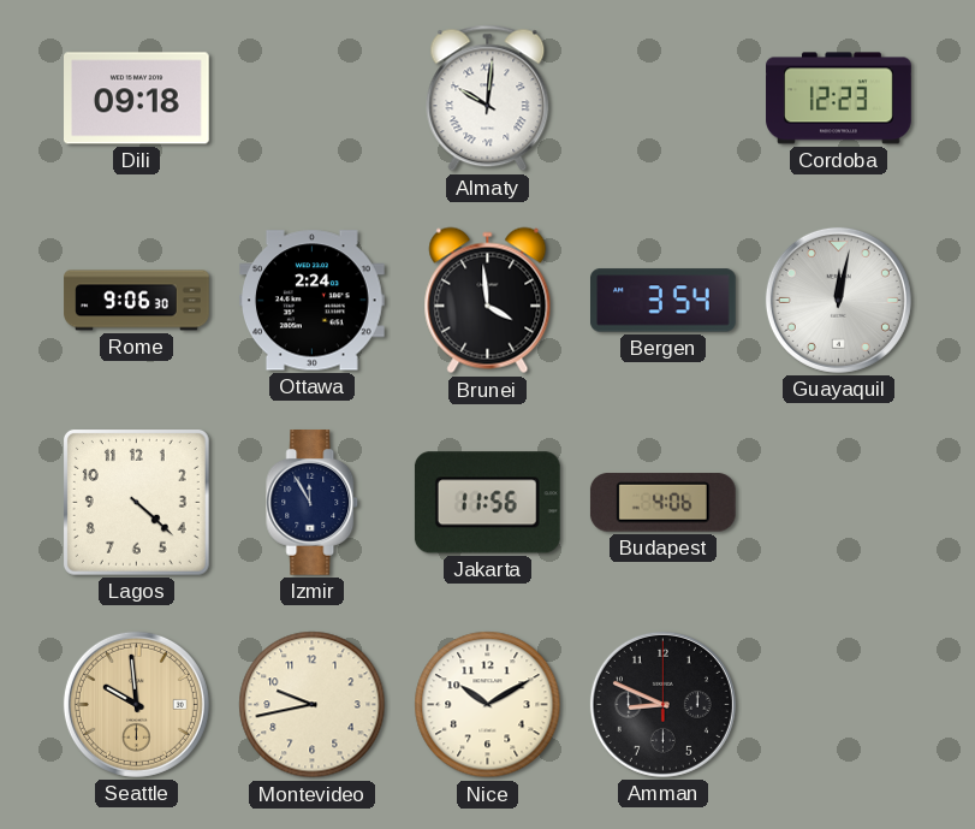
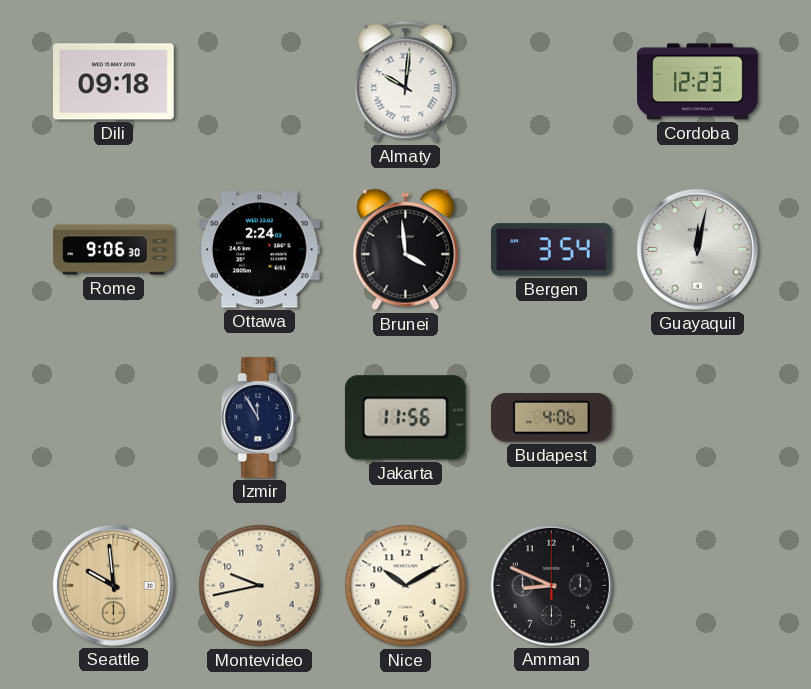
Lagos: 4:22 -> none
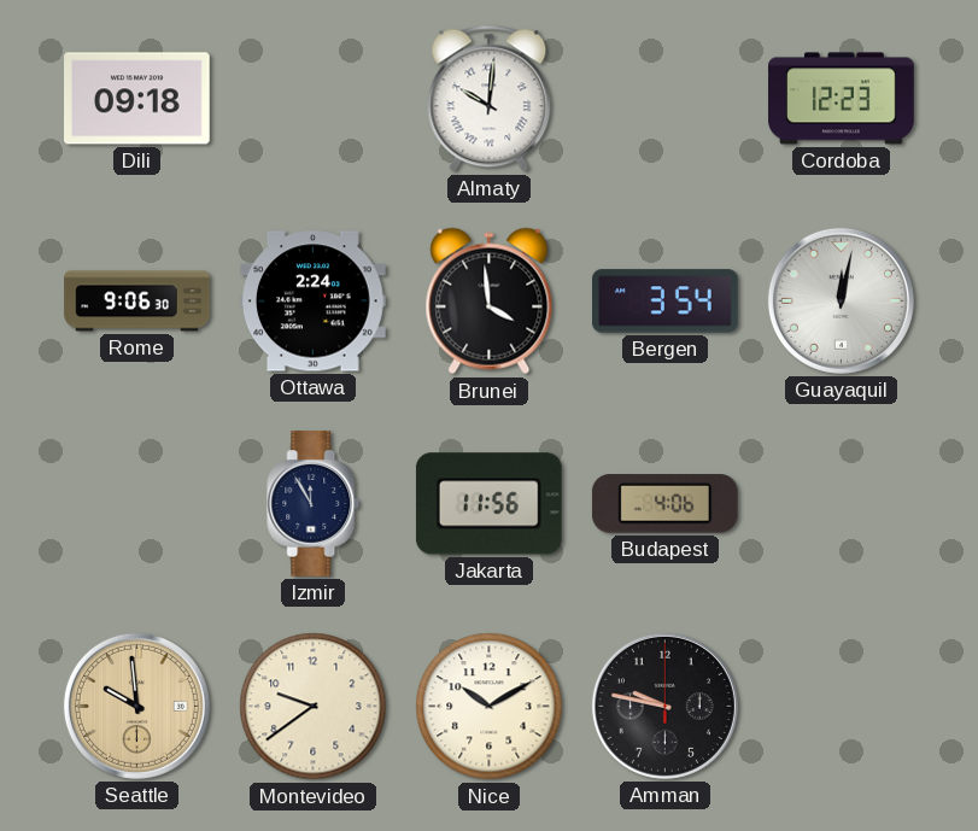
Montevideo: 9:43 -> 9:39
Amman: 8:49 -> 9:47
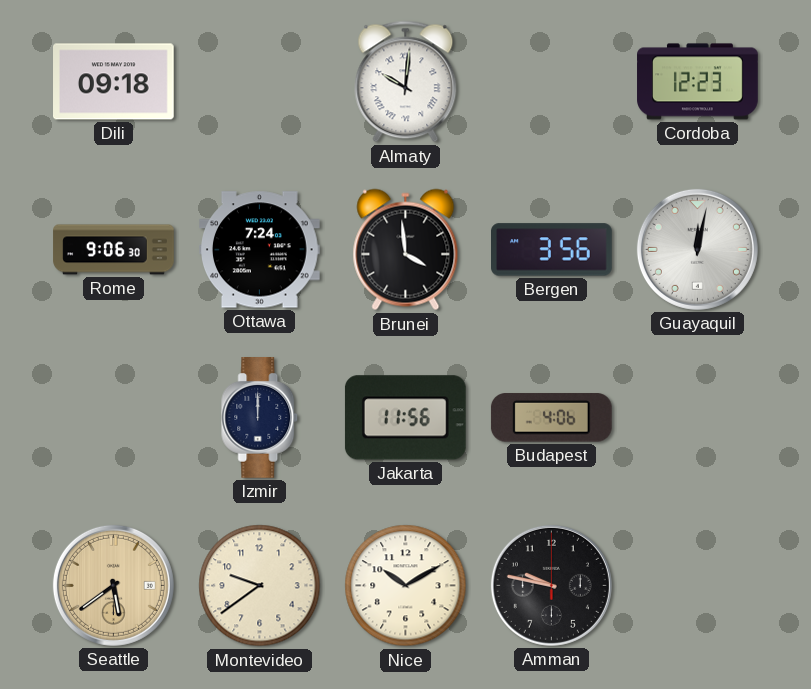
Ottawa: 2:24 -> 7:24
Bergen: 3:54 -> 3:56
Izmir: 11:55 -> 12:00
Seattle: 9:59 -> 5:39
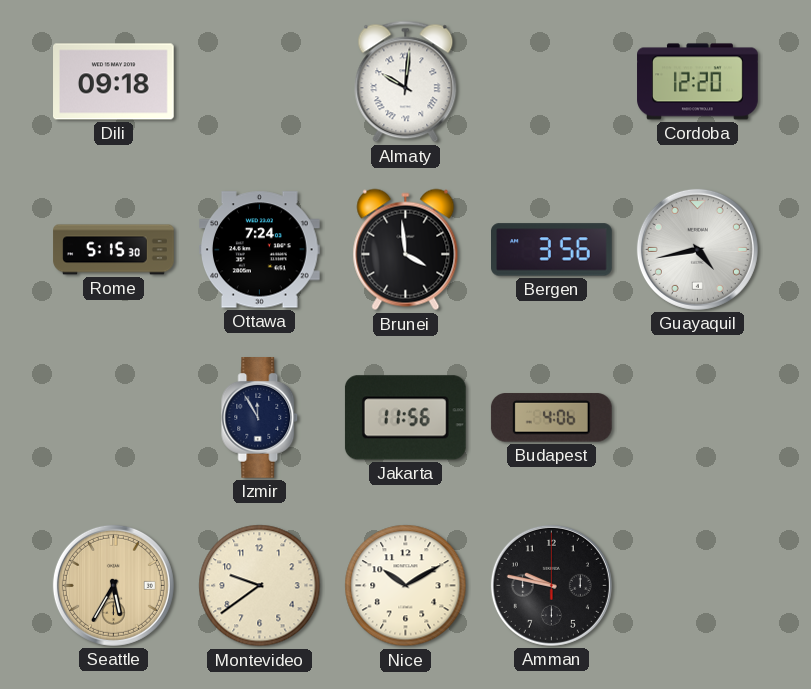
Cordoba: 12:23 -> 12:20
Rome: 9:06 -> 5:15
Guayaquil: 12:02 -> 4:43
Izmir: 12:00 -> 11:55
Seattle: 5:39 -> 5:35
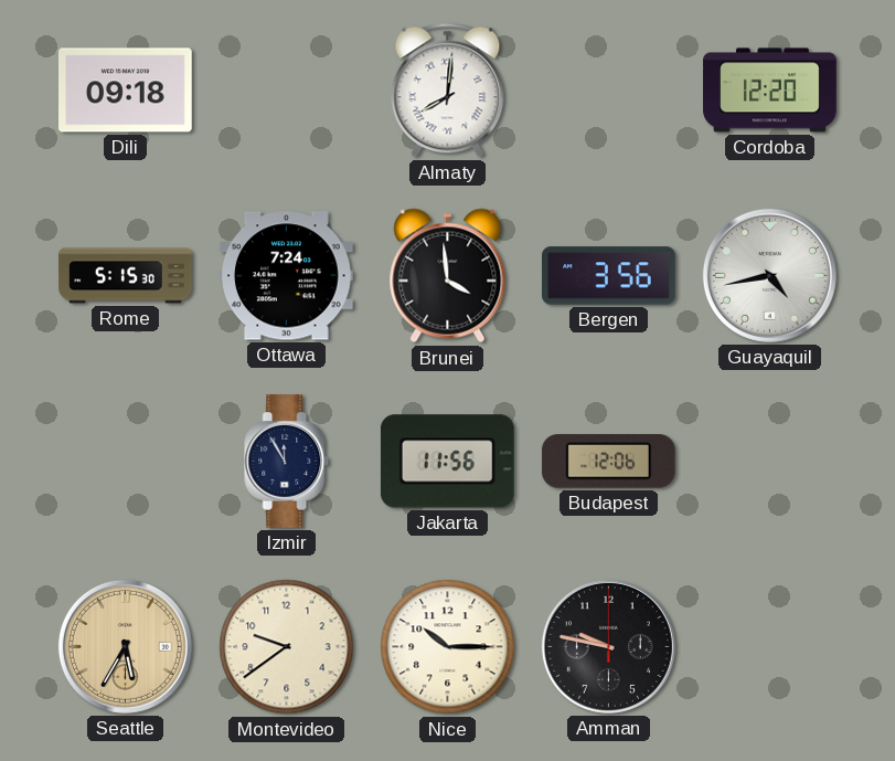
Almaty: 10:01 -> 8:01
Budapest: 4:06 -> 12:06
Nice: 10:10 -> 10:15
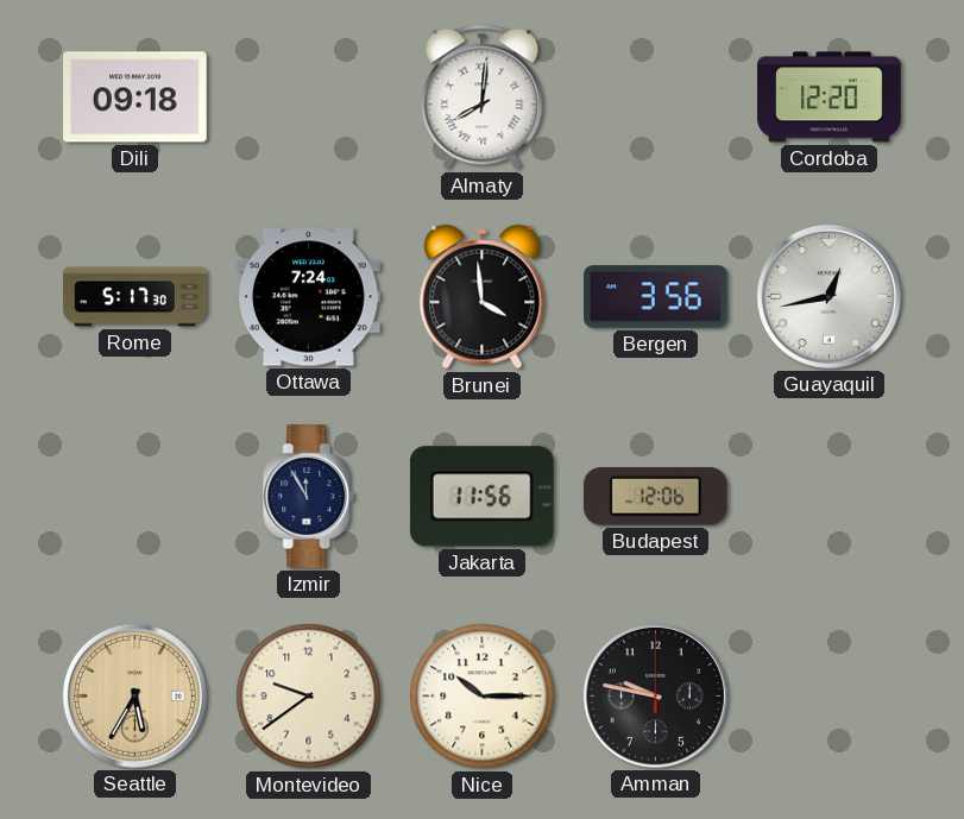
Rome: 5:15 -> 5:17
Guayaquil: 4:43 -> 12:43
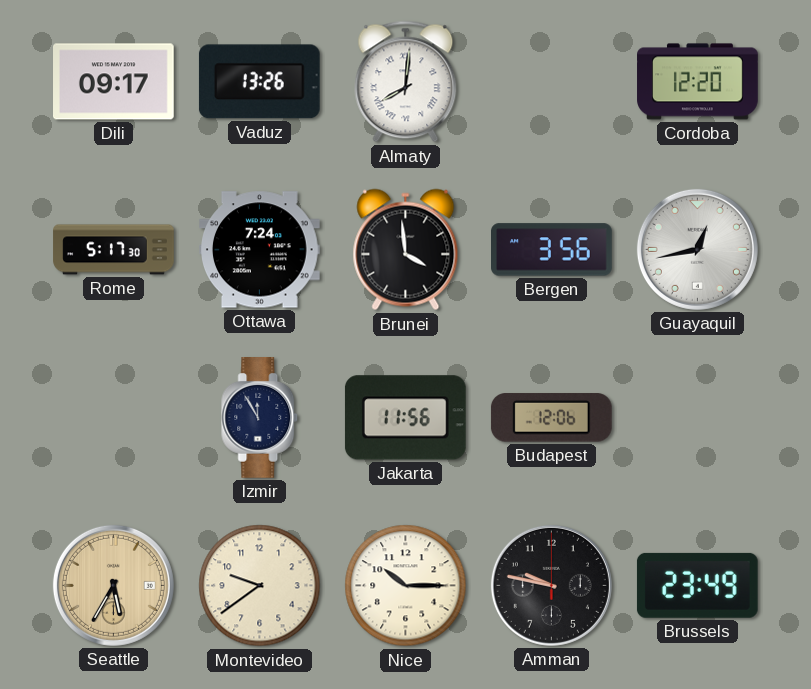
Dili: 09:18 -> 09:17
Vaduz: none -> 13:26
Brussels: none -> 23:49
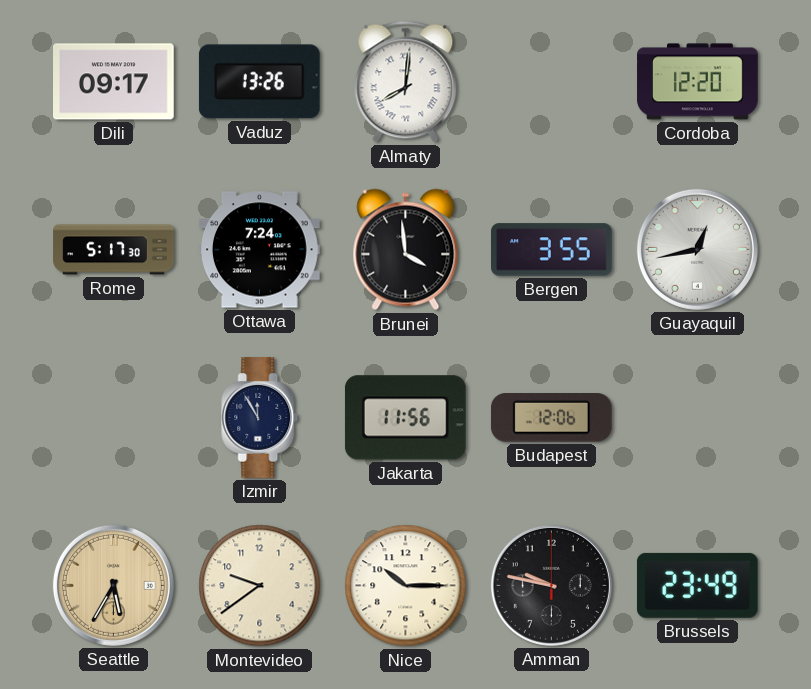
Bergen: 3:56 -> 3:55
